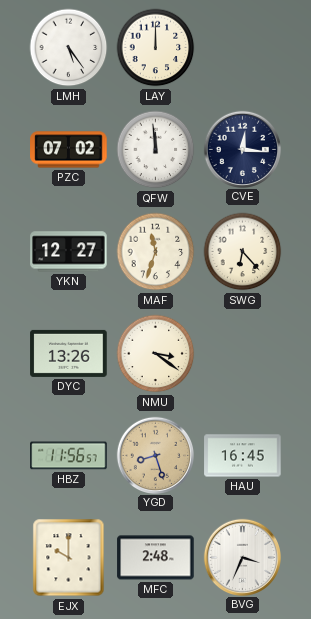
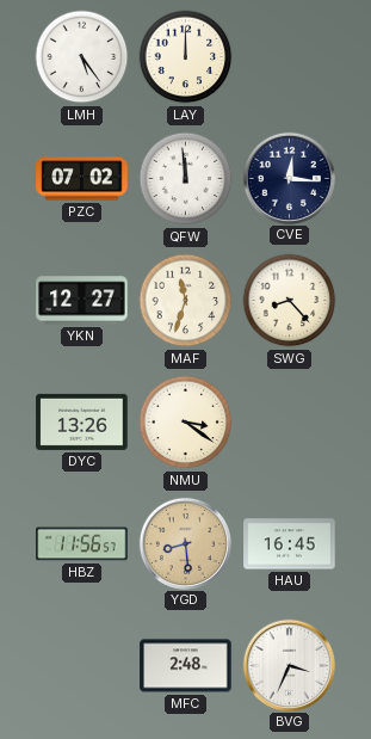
SWG: 6:23 -> 8:23
YGD: 8:27 -> 8:29
EJX: 10:00 -> none
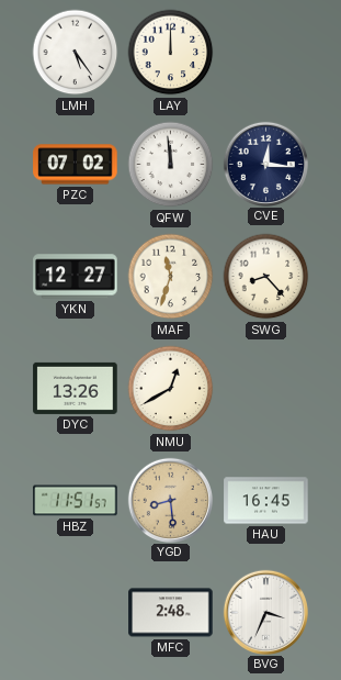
NMU: 3:21 -> 12:40
HBZ: 11:56 -> 11:51
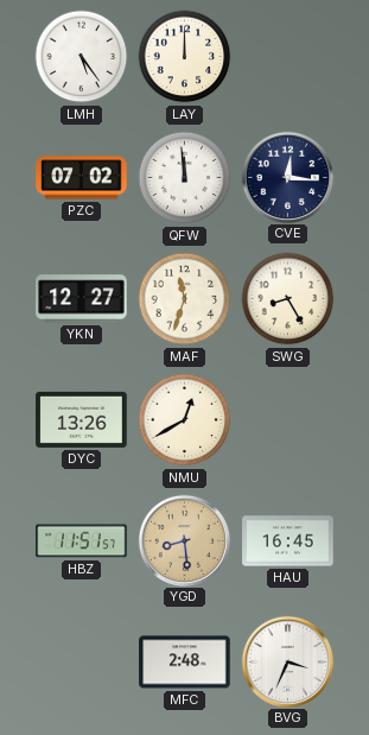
SWG: 8:23 -> 8:25
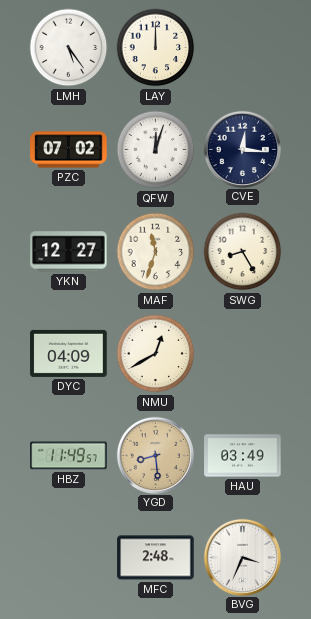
QFW: 11:59 -> 12:03
DYC: 13:26 -> 04:09
HBZ: 11:51 -> 11:49
HAU: 16:45 -> 03:49
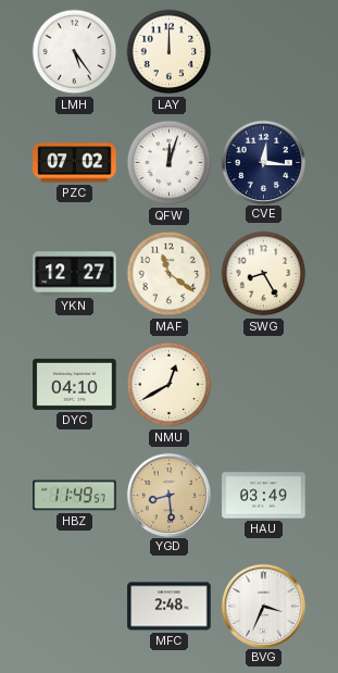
MAF: 11:33 -> 11:21
DYC: 04:09 -> 04:10
